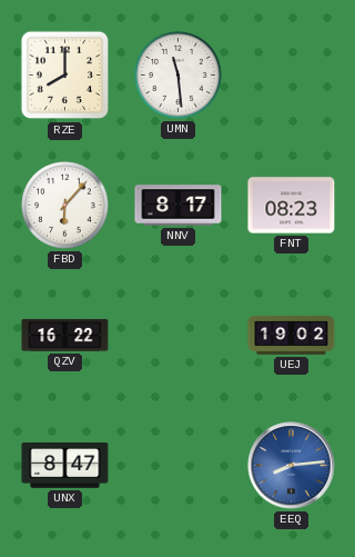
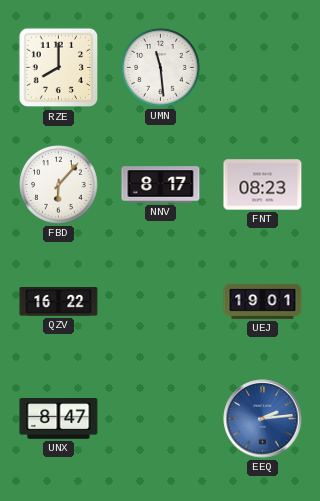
UEJ: 19:02 -> 19:01
EEQ: 8:14 -> 2:14
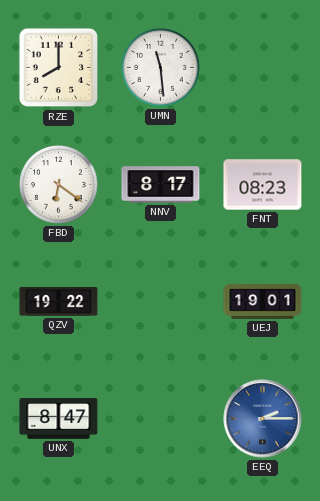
FBD: 6:07 -> 6:21
QZV: 16:22 -> 19:22
EEQ: 2:14 -> 2:15
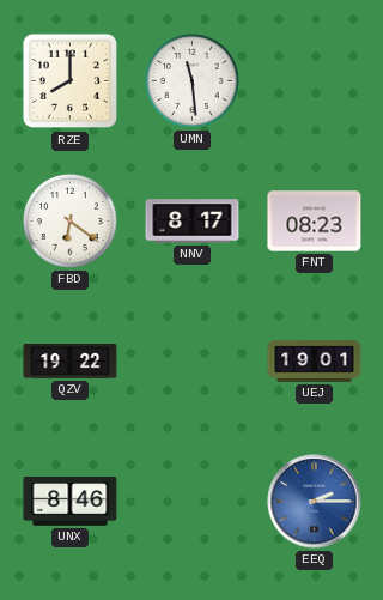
UNX: 8:47 -> 8:46
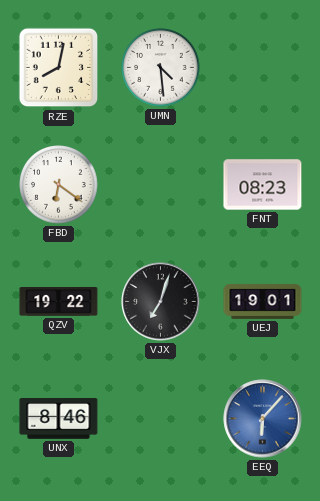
RZE: 8:00 -> 8:02
UMN: 11:29 -> 4:29
NNV: 8:17 -> none
VJX: none -> 7:03
EEQ: 2:15 -> 6:07
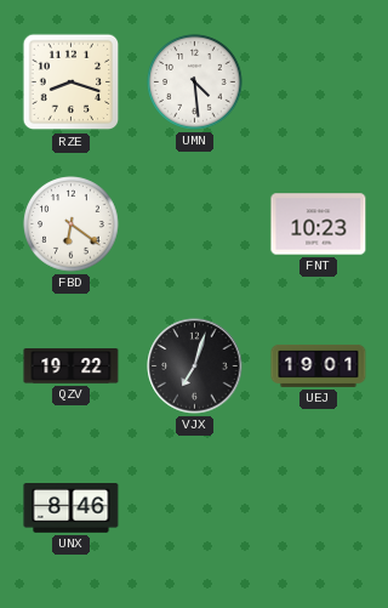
RZE: 8:02 -> 8:18
FNT: 08:23 -> 10:23
EEQ: 6:07 -> none
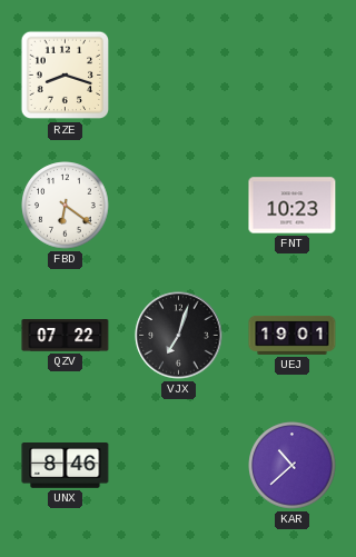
UMN: 4:29 -> none
QZV: 19:22 -> 07:22
KAR: none -> 10:38
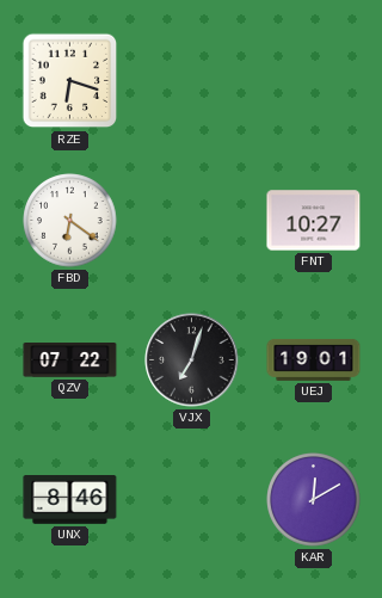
RZE: 8:18 -> 6:18
FNT: 10:23 -> 10:27
KAR: 10:38 -> 12:10
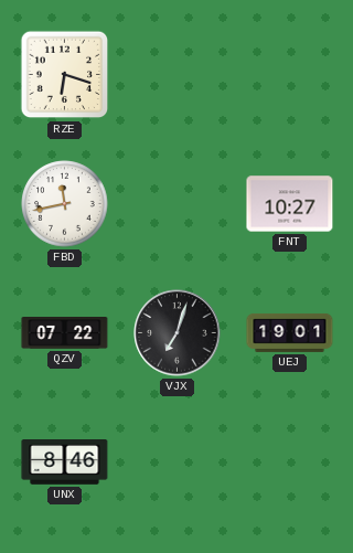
FBD: 6:21 -> 11:43
KAR: 12:10 -> none
